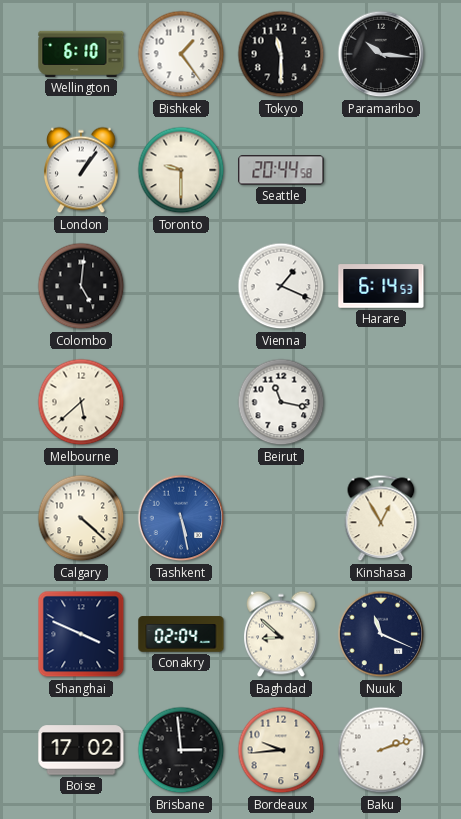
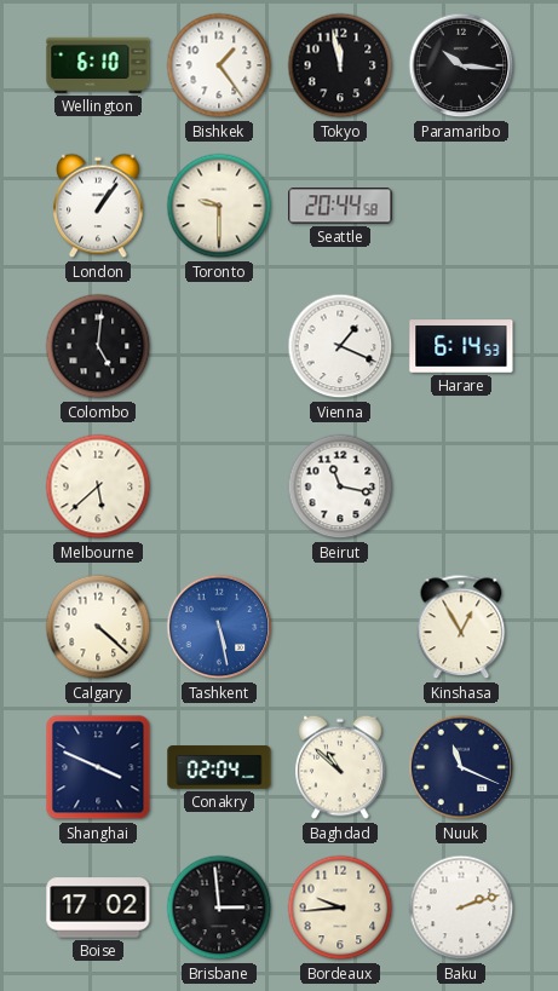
Tokyo: 11:30 -> 11:58
Baghdad: 8:52 -> 10:52
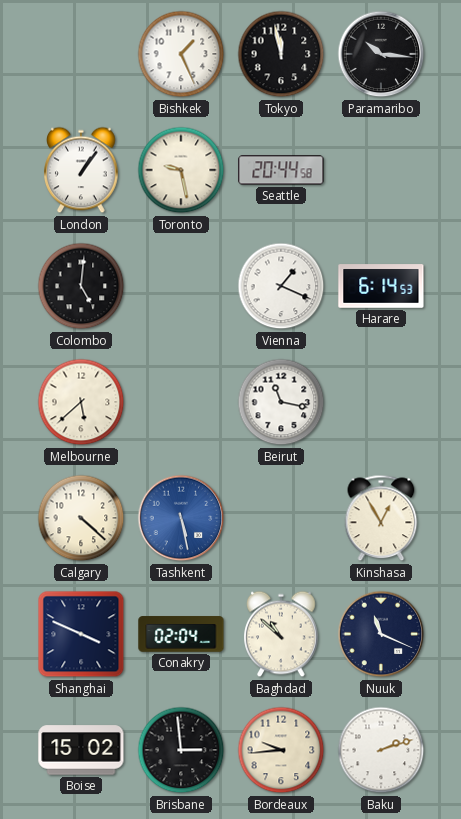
Wellington: 6:10 -> none
Bishkek: 1:24 -> 1:26
Toronto: 9:30 -> 9:28
Boise: 17:02 -> 15:02
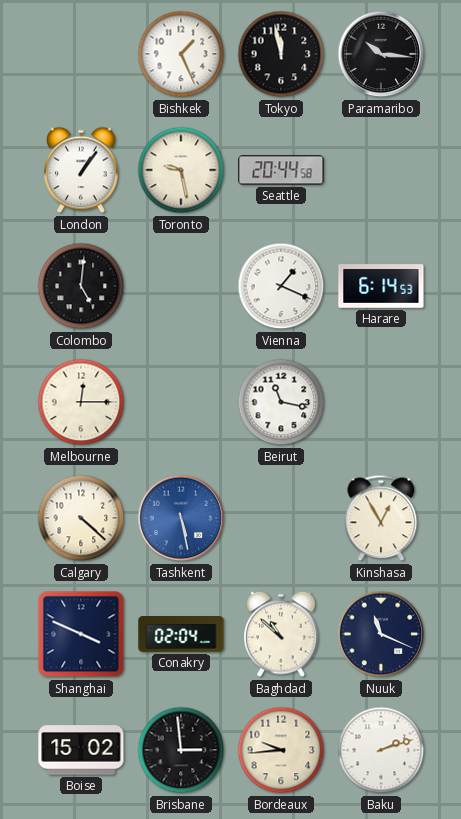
Melbourne: 5:38 -> 12:15
